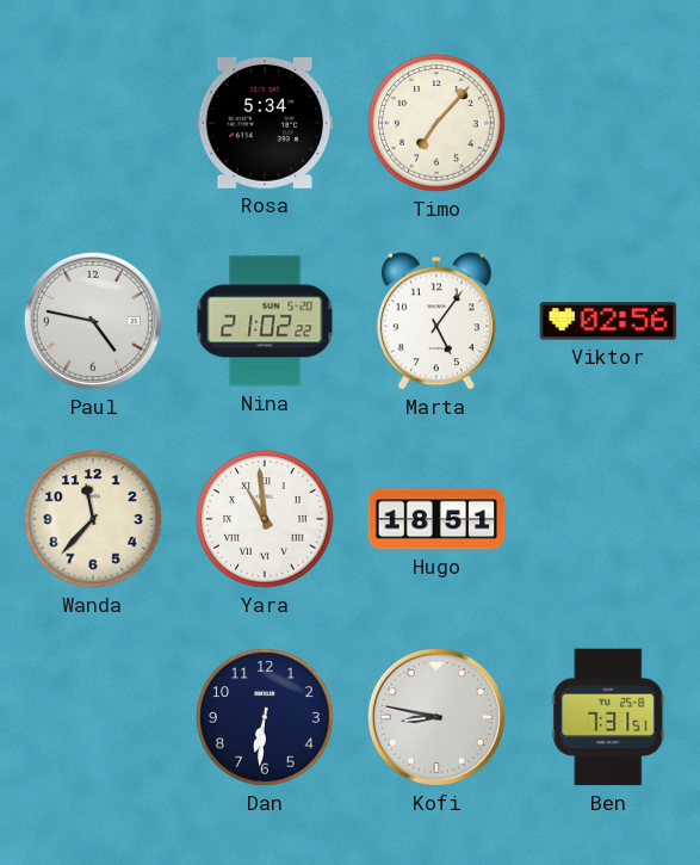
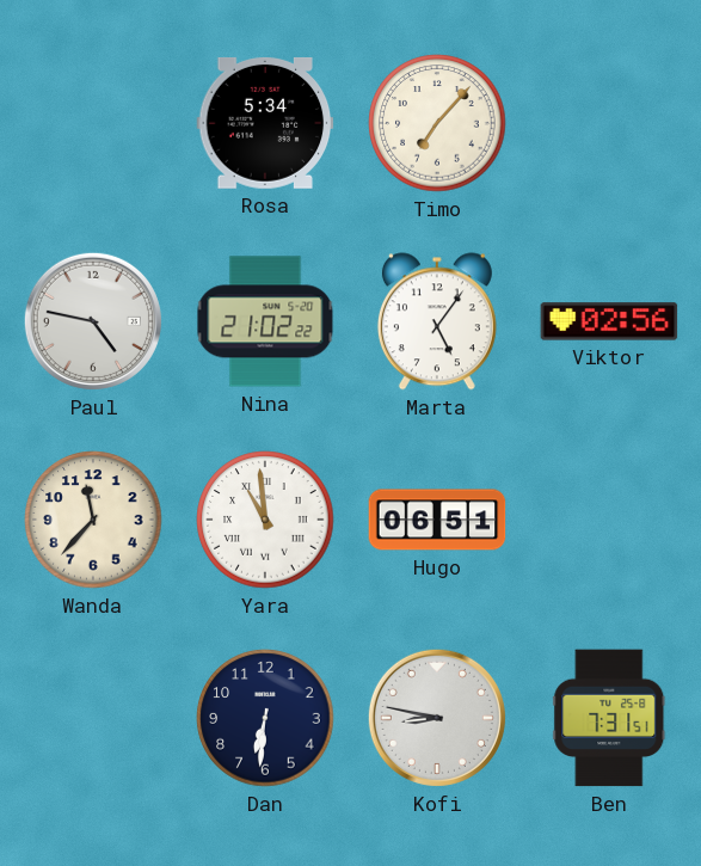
Hugo: 18:51 -> 06:51
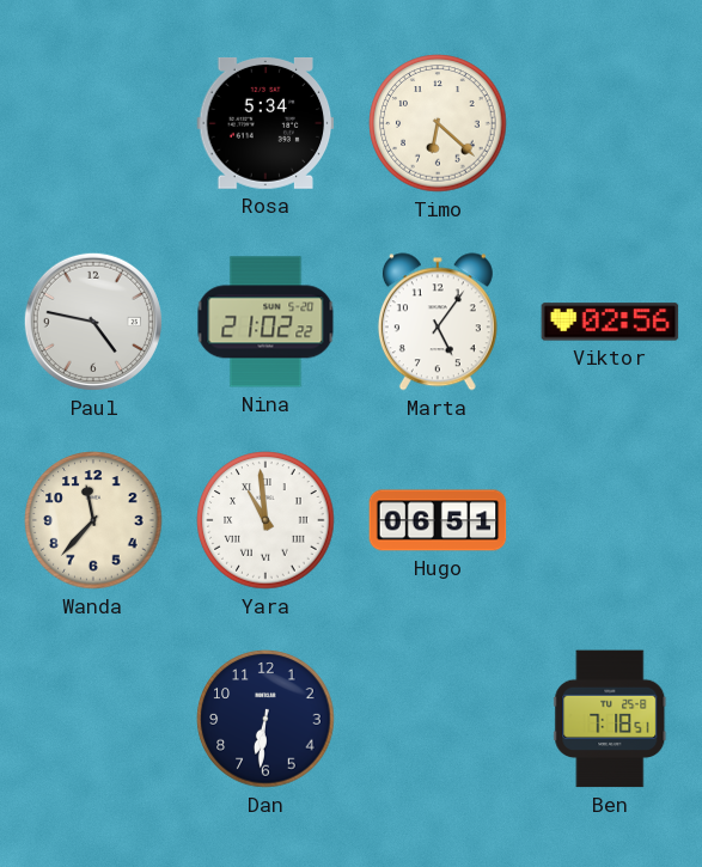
Timo: 7:07 -> 6:22
Kofi: 8:47 -> none
Ben: 7:31 -> 7:18
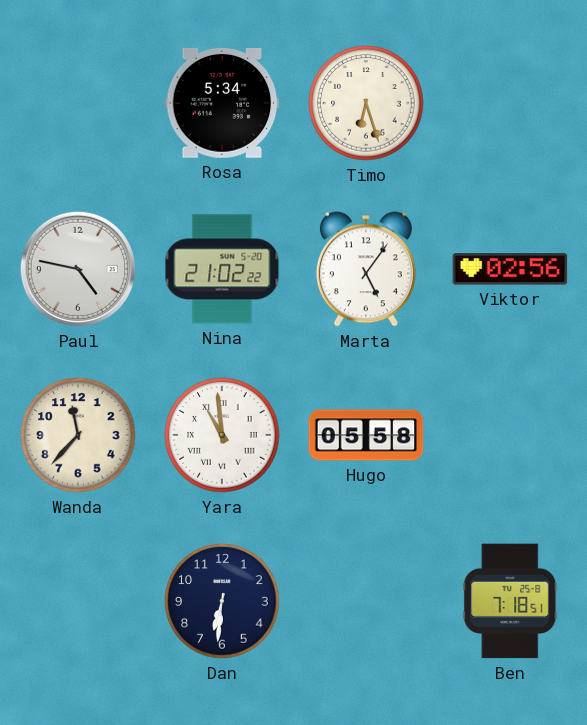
Timo: 6:22 -> 6:27
Hugo: 06:51 -> 05:58
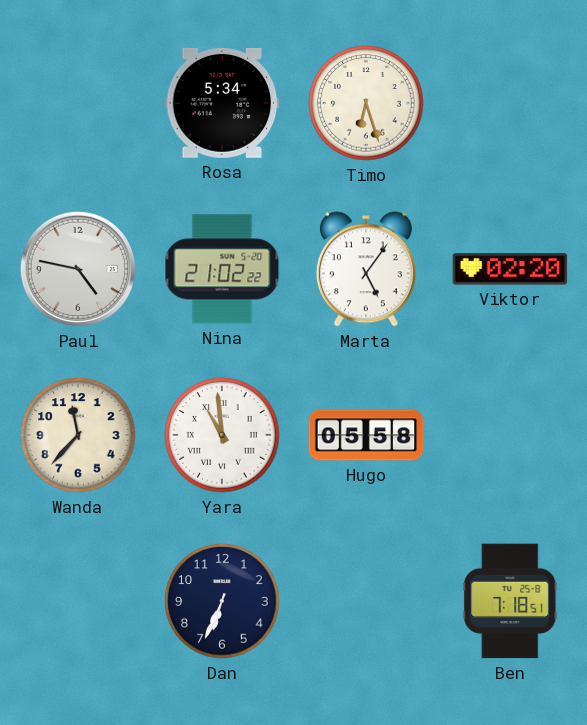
Viktor: 02:56 -> 02:20
Dan: 6:31 -> 6:34
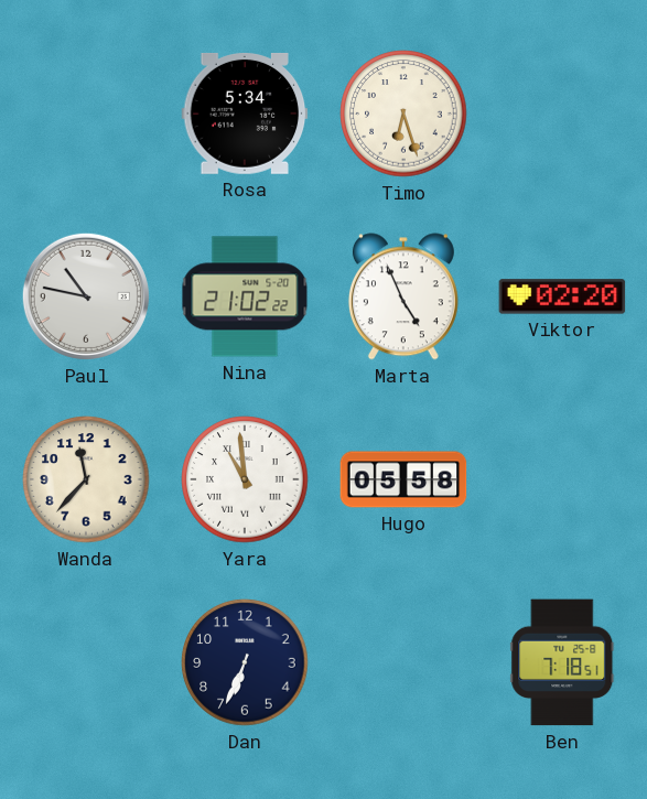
Paul: 4:47 -> 10:47
Marta: 5:06 -> 4:56
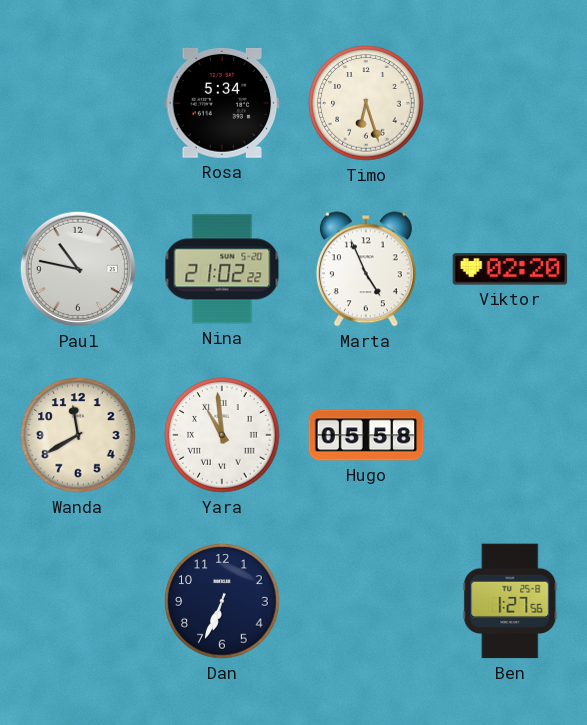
Wanda: 11:37 -> 11:40
Ben: 7:18 -> 1:27
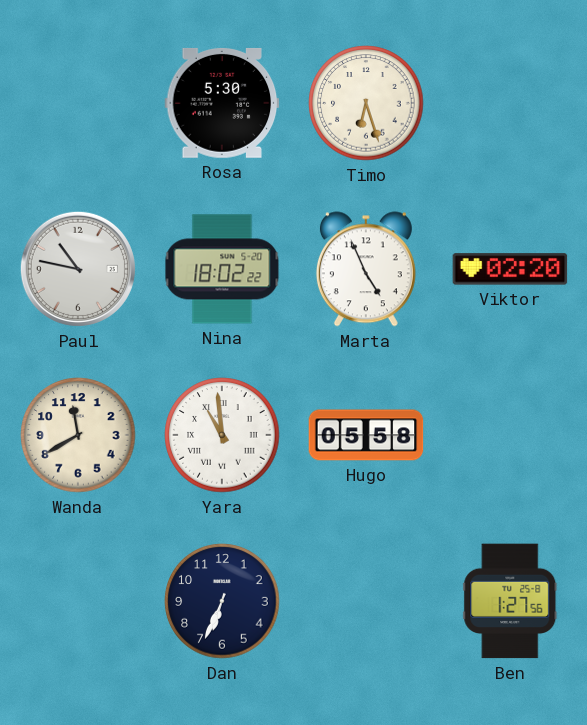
Rosa: 5:34 -> 5:30
Nina: 21:02 -> 18:02
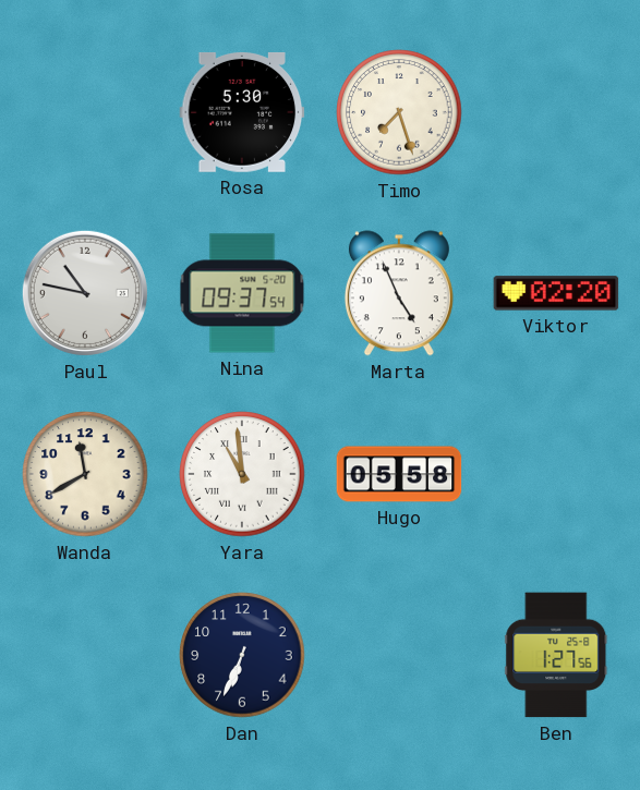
Timo: 6:27 -> 7:27
Nina: 18:02 -> 09:37
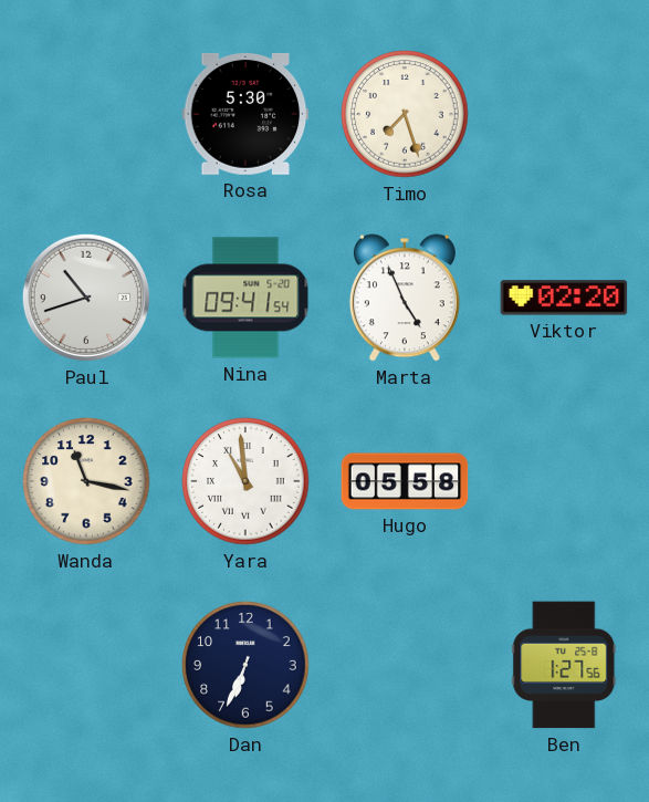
Paul: 10:47 -> 10:42
Nina: 09:37 -> 09:41
Wanda: 11:40 -> 11:17
